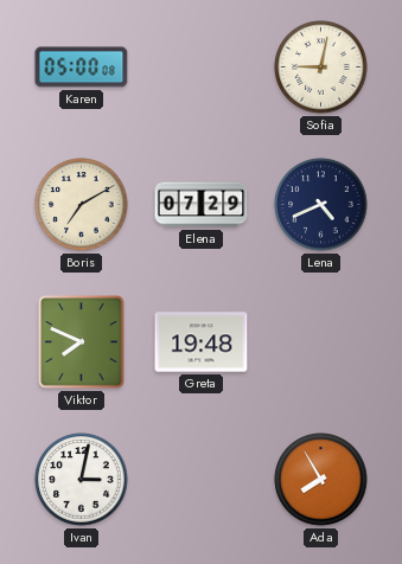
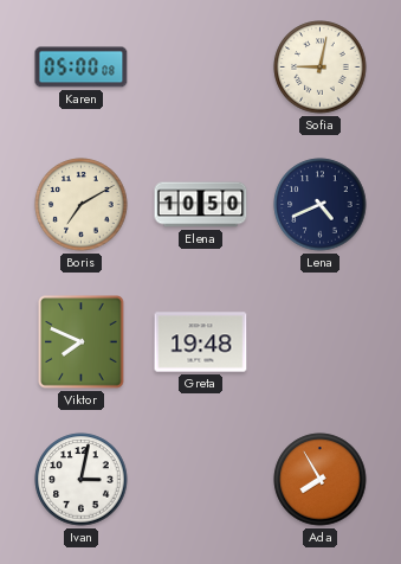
Elena: 07:29 -> 10:50
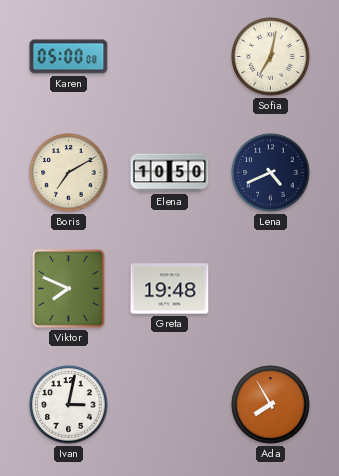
Sofia: 9:02 -> 7:02
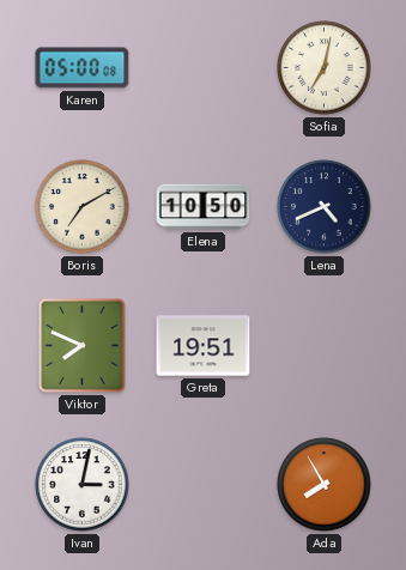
Greta: 19:48 -> 19:51
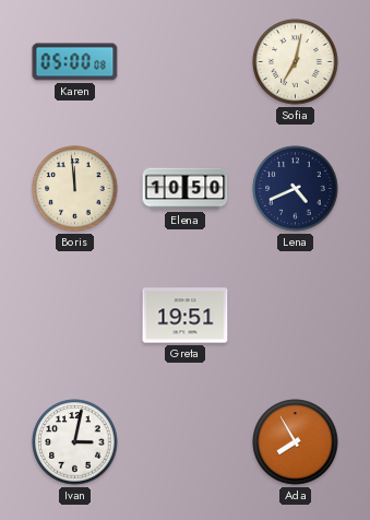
Boris: 7:10 -> 11:59
Viktor: 7:49 -> none
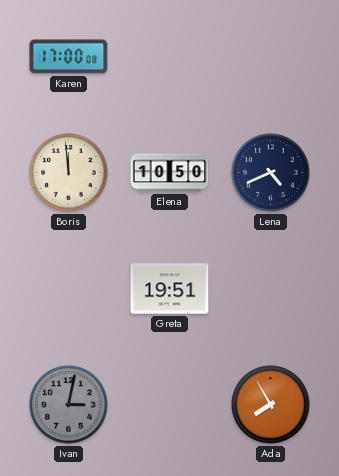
Karen: 05:00 -> 17:00
Sofia: 7:02 -> none
Ivan dial: white -> grey
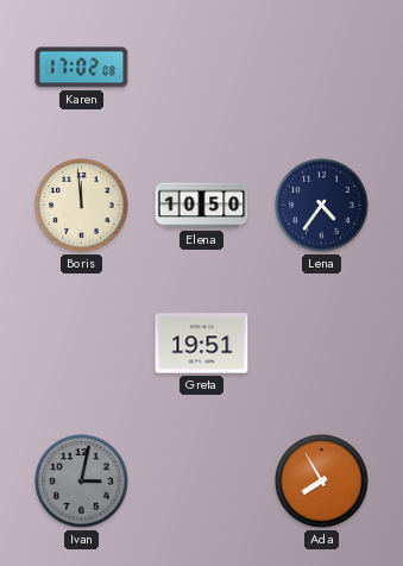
Karen: 17:00 -> 17:02
Lena: 4:41 -> 4:36
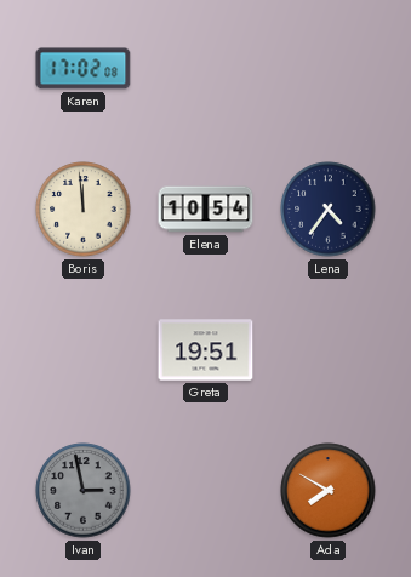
Elena: 10:50 -> 10:54
Ivan: 3:02 -> 2:58
Ada: 7:55 -> 7:50
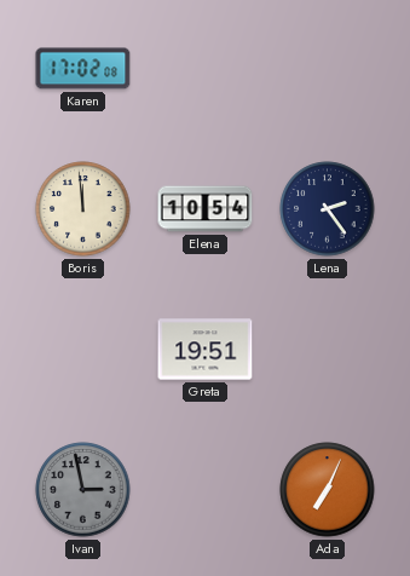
Lena: 4:36 -> 2:24
Ada: 7:50 -> 7:04
